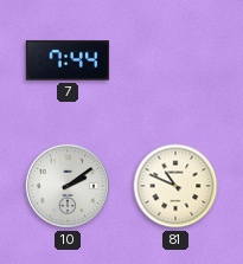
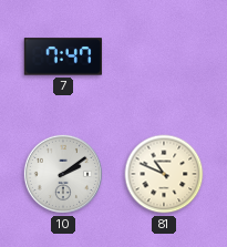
7: 7:44 -> 7:47
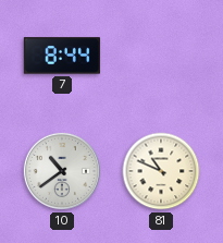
7: 7:47 -> 8:44
10: 2:09 -> 10:39
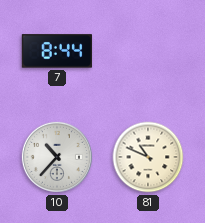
10: 10:39 -> 10:37
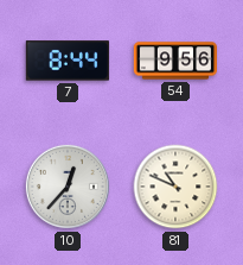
54: none -> 9:56
10: 10:37 -> 12:37
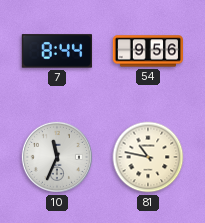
10: 12:37 -> 11:34
81: 10:49 -> 10:47
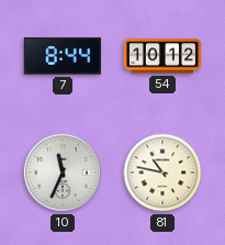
54: 9:56 -> 10:12
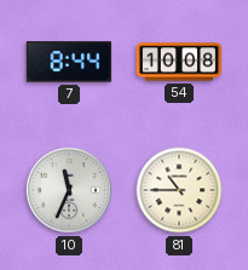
54: 10:12 -> 10:08
81: 10:47 -> 10:45
